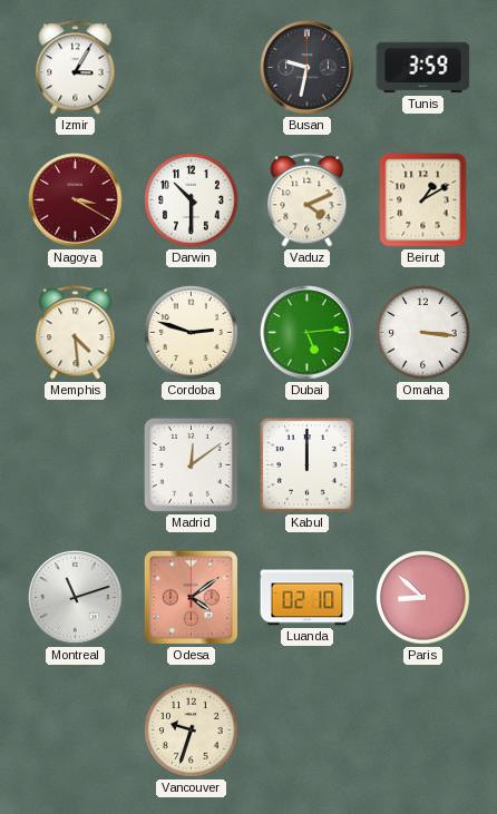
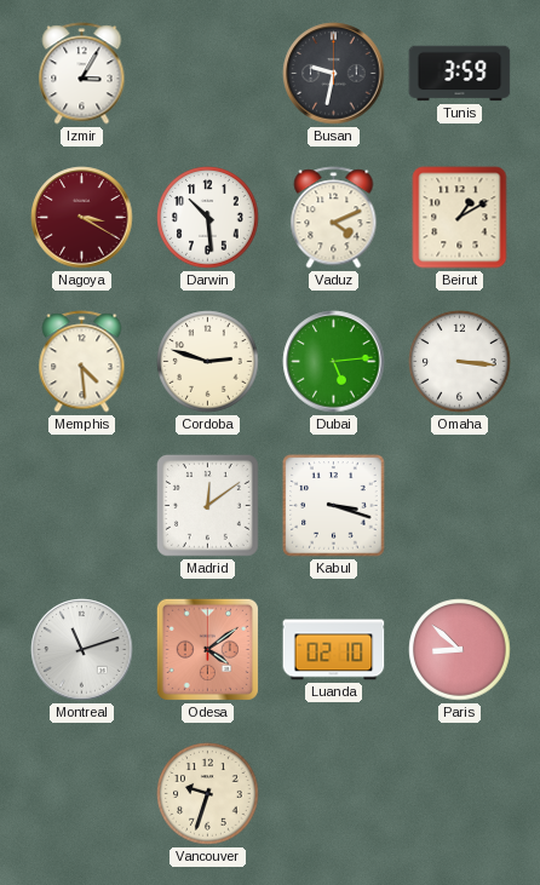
Darwin: 10:30 -> 10:29
Kabul: 12:00 -> 3:18
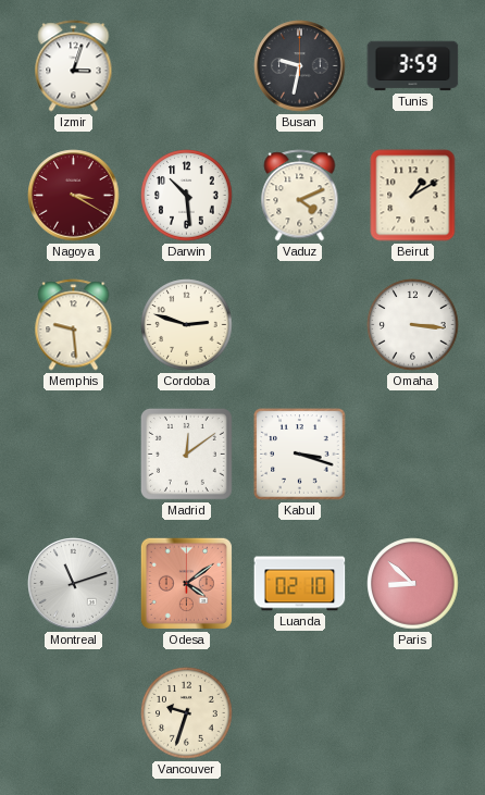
Izmir: 3:05 -> 3:03
Memphis: 4:29 -> 9:29
Dubai: 5:14 -> none
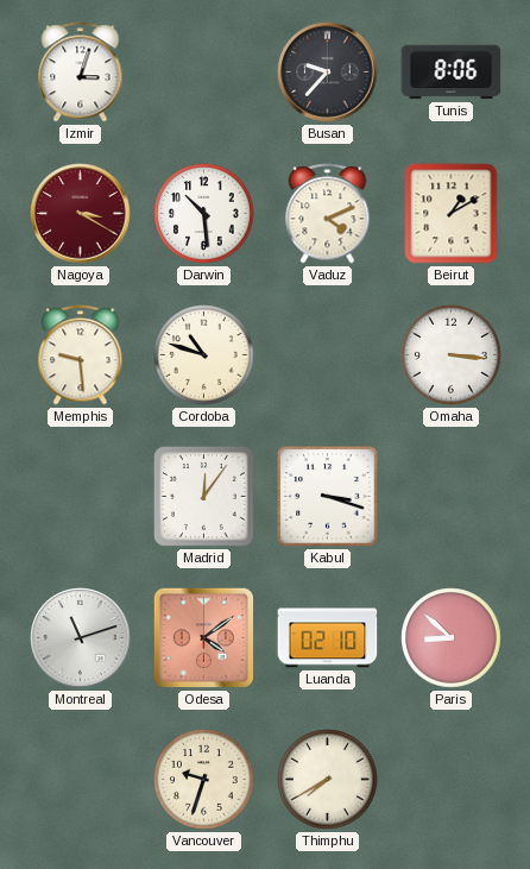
Busan: 9:32 -> 9:37
Tunis: 3:59 -> 8:06
Cordoba: 2:48 -> 10:48
Madrid: 12:09 -> 12:06
Thimphu: none -> 7:40
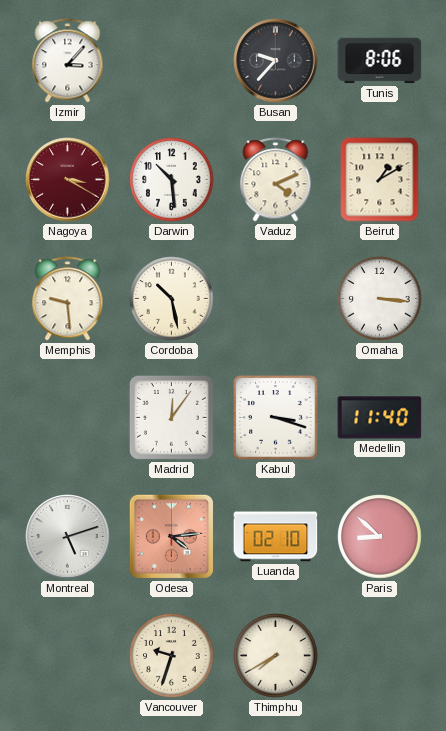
Izmir: 3:03 -> 3:07
Cordoba: 10:48 -> 10:28
Medellin: none -> 11:40
Montreal: 11:12 -> 5:12
Odesa: 4:09 -> 4:14
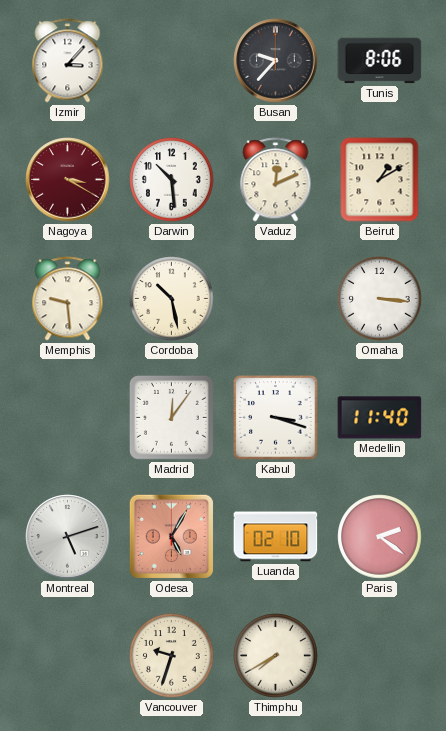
Vaduz: 4:11 -> 12:11
Odesa: 4:14 -> 5:05
Paris: 8:52 -> 2:21
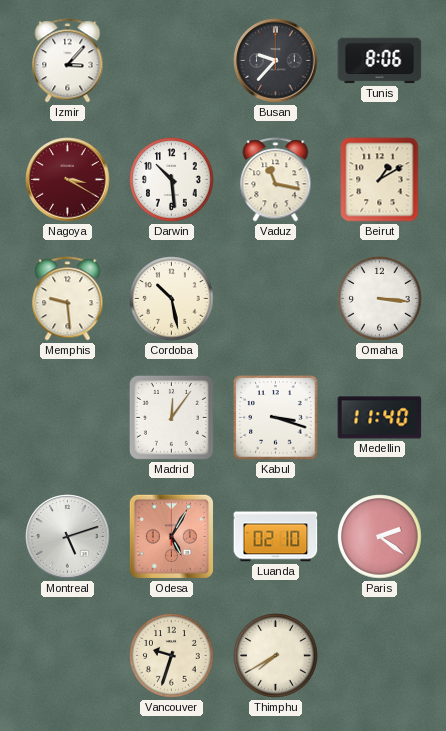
Vaduz: 12:11 -> 11:17
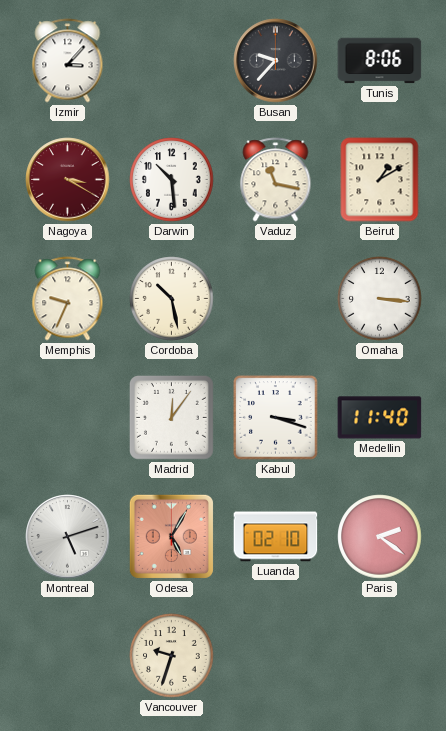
Memphis: 9:29 -> 9:34
Thimphu: 7:40 -> none
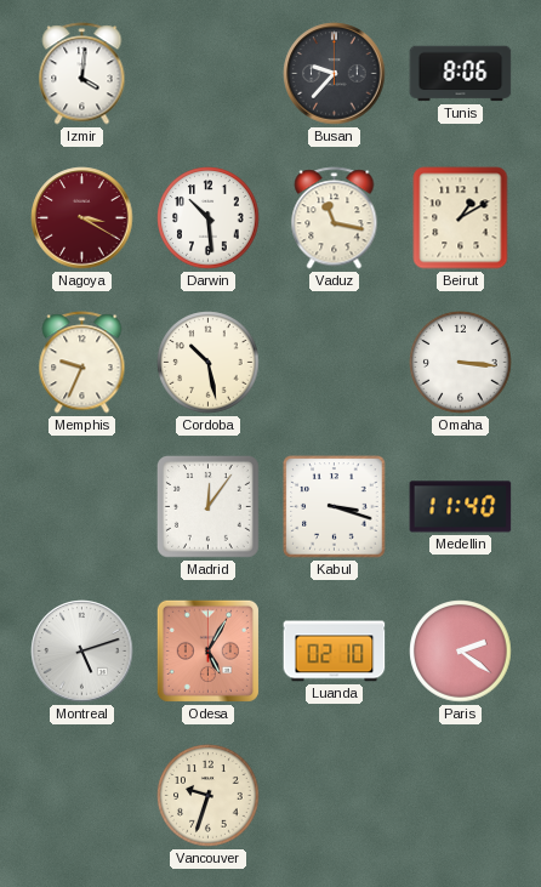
Izmir: 3:07 -> 4:01
